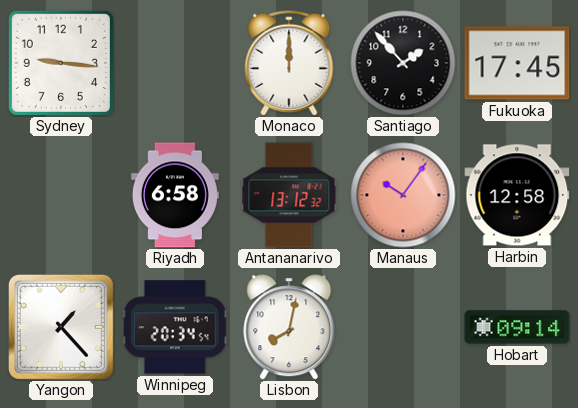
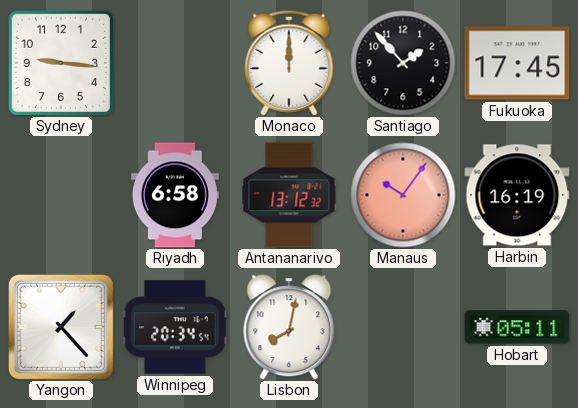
Harbin: 12:58 -> 16:19
Hobart: 09:14 -> 05:11
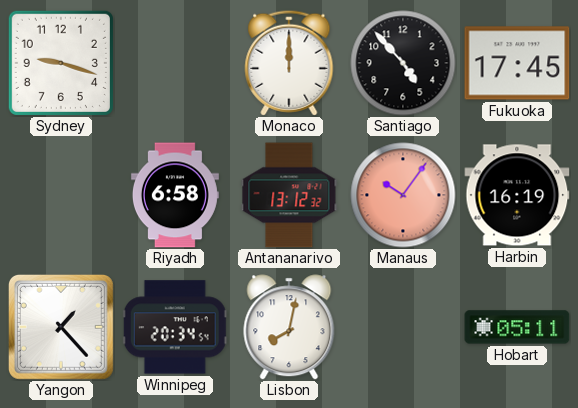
Sydney: 9:16 -> 9:18
Santiago: 1:53 -> 4:53
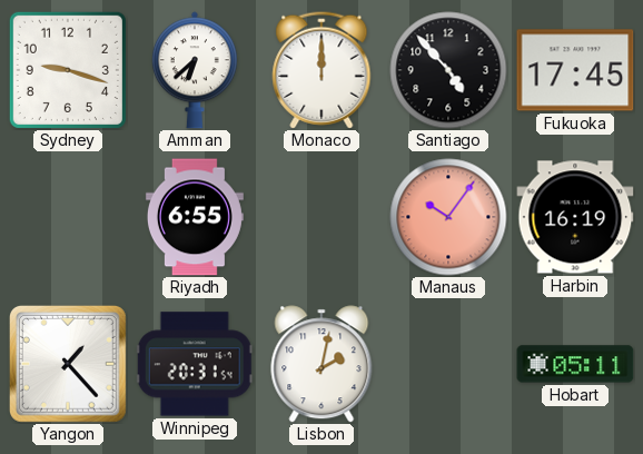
Amman: none -> 6:38
Riyadh: 6:58 -> 6:55
Antananarivo: 13:12 -> none
Winnipeg: 20:34 -> 20:31
Lisbon: 8:02 -> 2:02
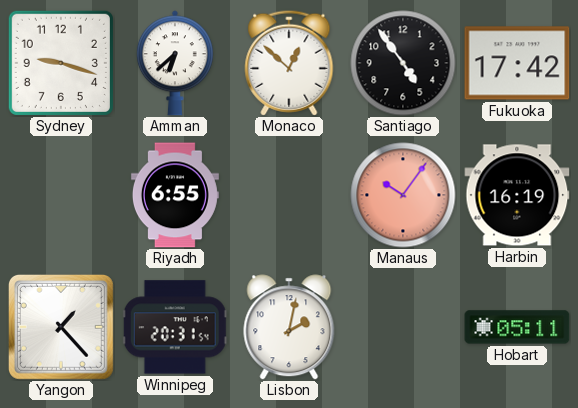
Monaco: 12:00 -> 12:52
Santiago: 4:53 -> 4:54
Fukuoka: 17:45 -> 17:42
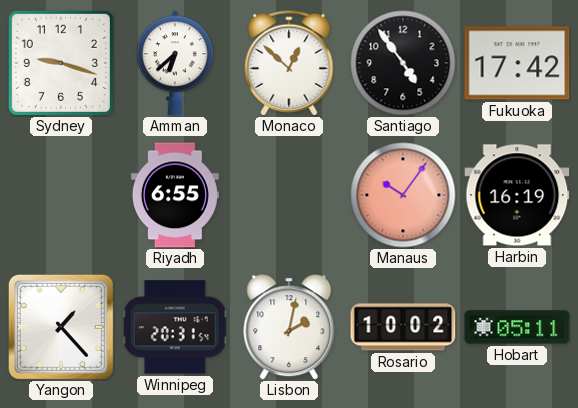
Rosario: none -> 10:02
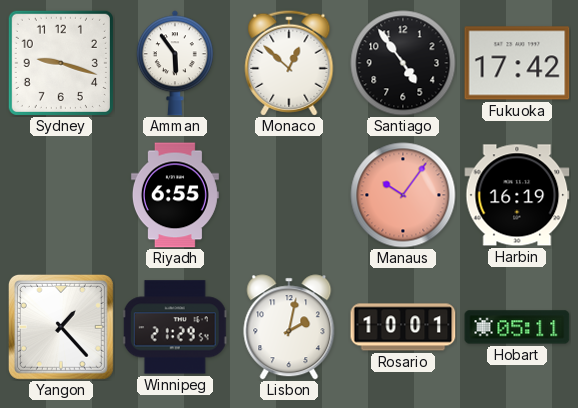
Amman: 6:38 -> 5:54
Winnipeg: 20:31 -> 21:29
Rosario: 10:02 -> 10:01
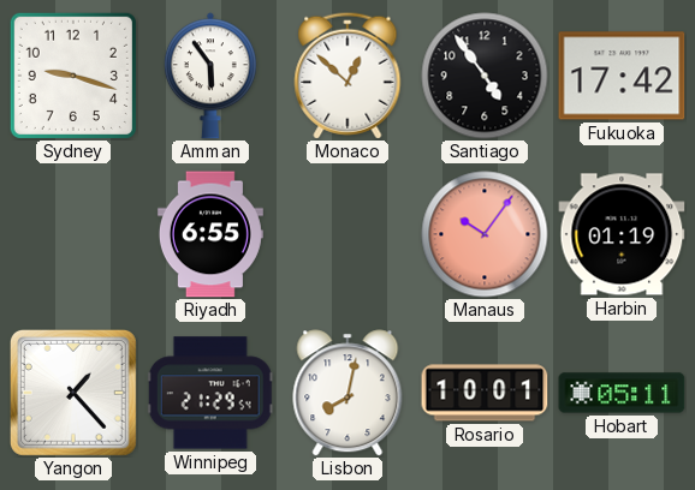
Harbin: 16:19 -> 01:19
Lisbon: 2:02 -> 8:02
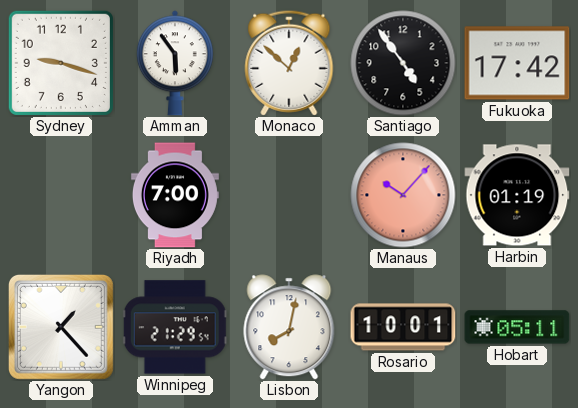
Riyadh: 6:55 -> 7:00
Manaus: 10:06 -> 10:07
